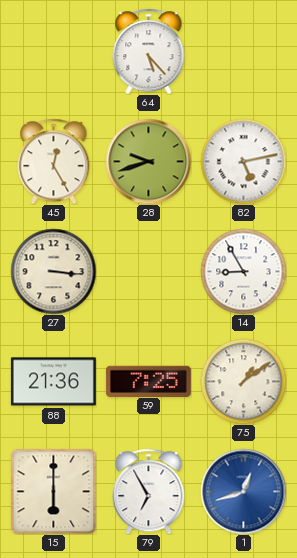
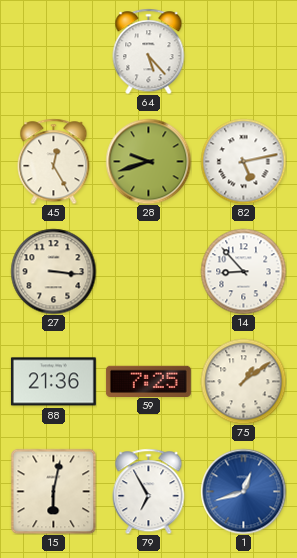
14: 8:55 -> 8:53
15: 6:00 -> 6:02
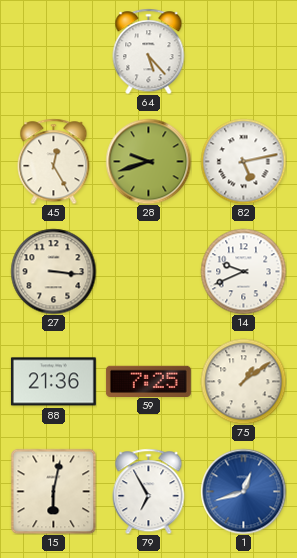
14: 8:53 -> 9:41
